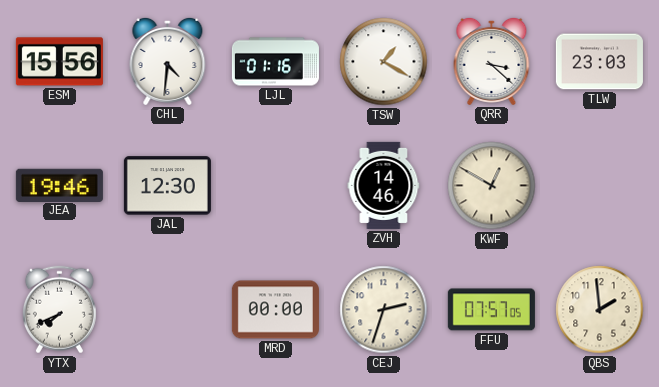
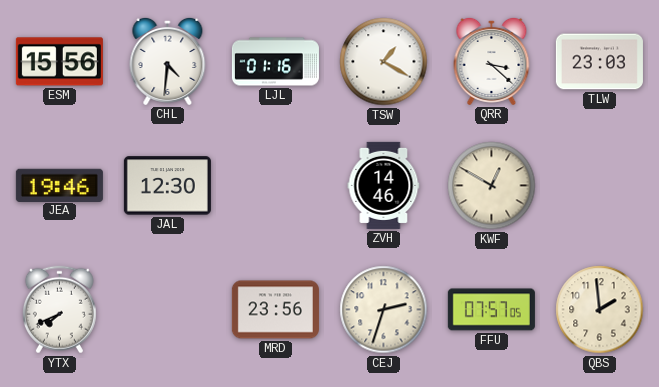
MRD: 00:00 -> 23:56
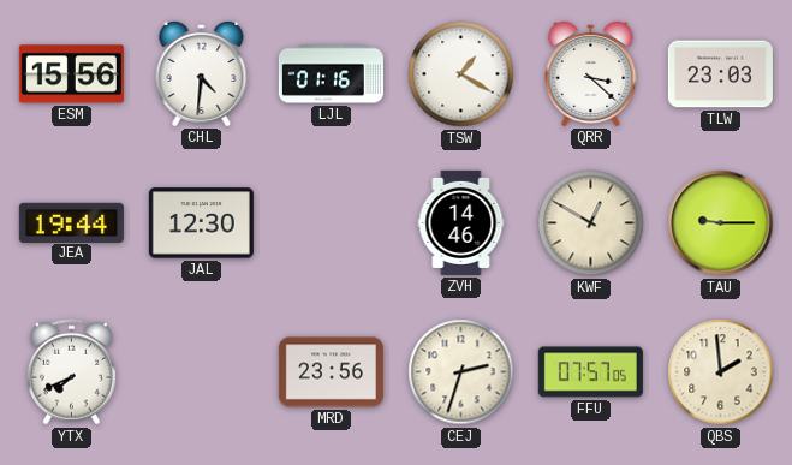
JEA: 19:46 -> 19:44
TAU: none -> 9:15
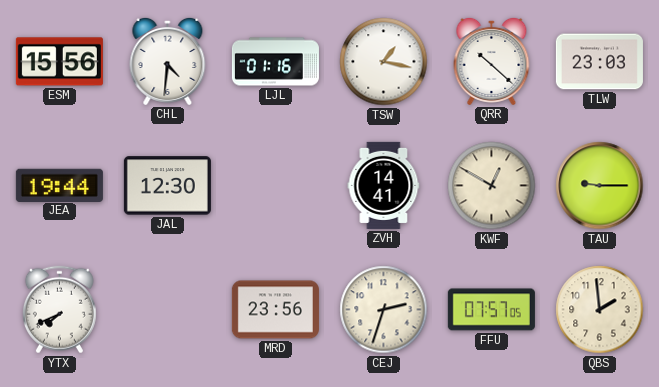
TSW: 1:20 -> 1:17
QRR: 3:22 -> 10:22
ZVH: 14:46 -> 14:41
